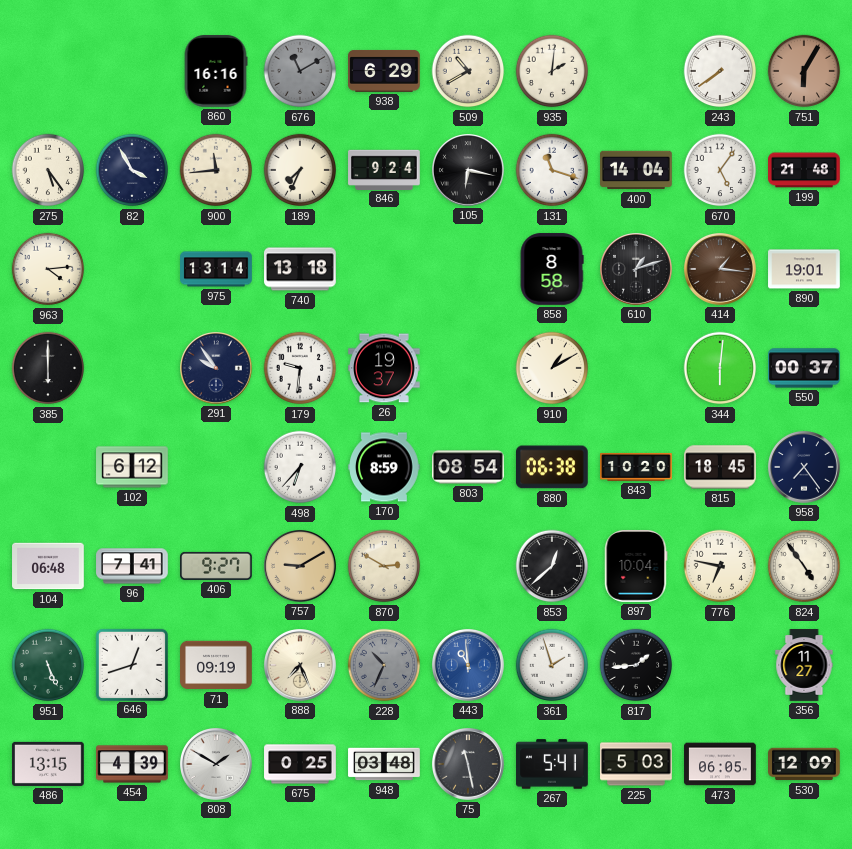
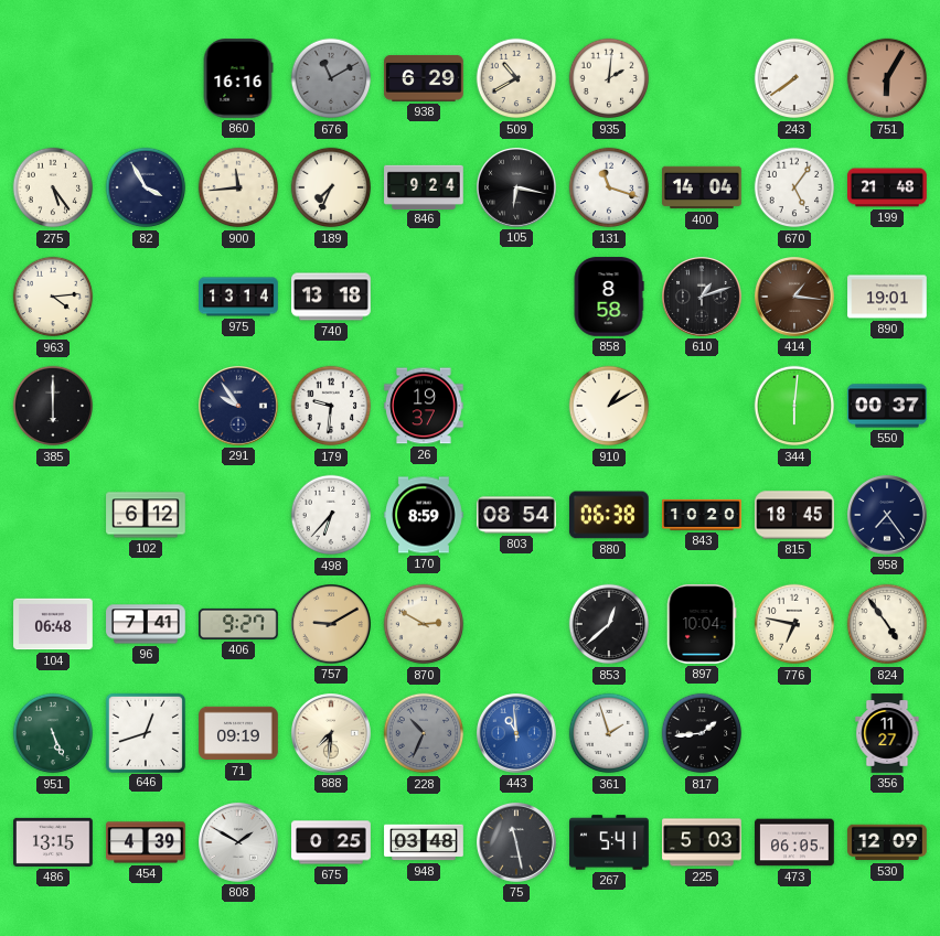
888: 7:26 -> 7:31
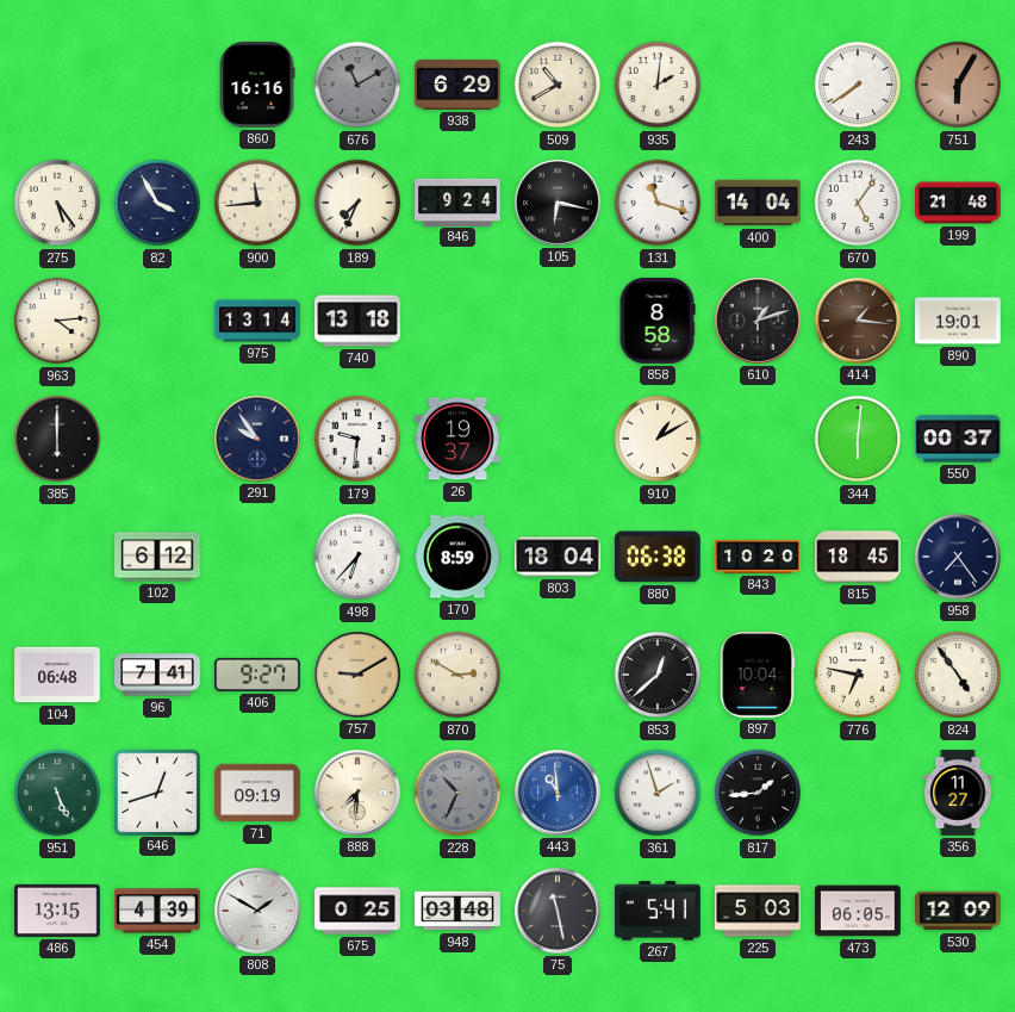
803: 08:54 -> 18:04
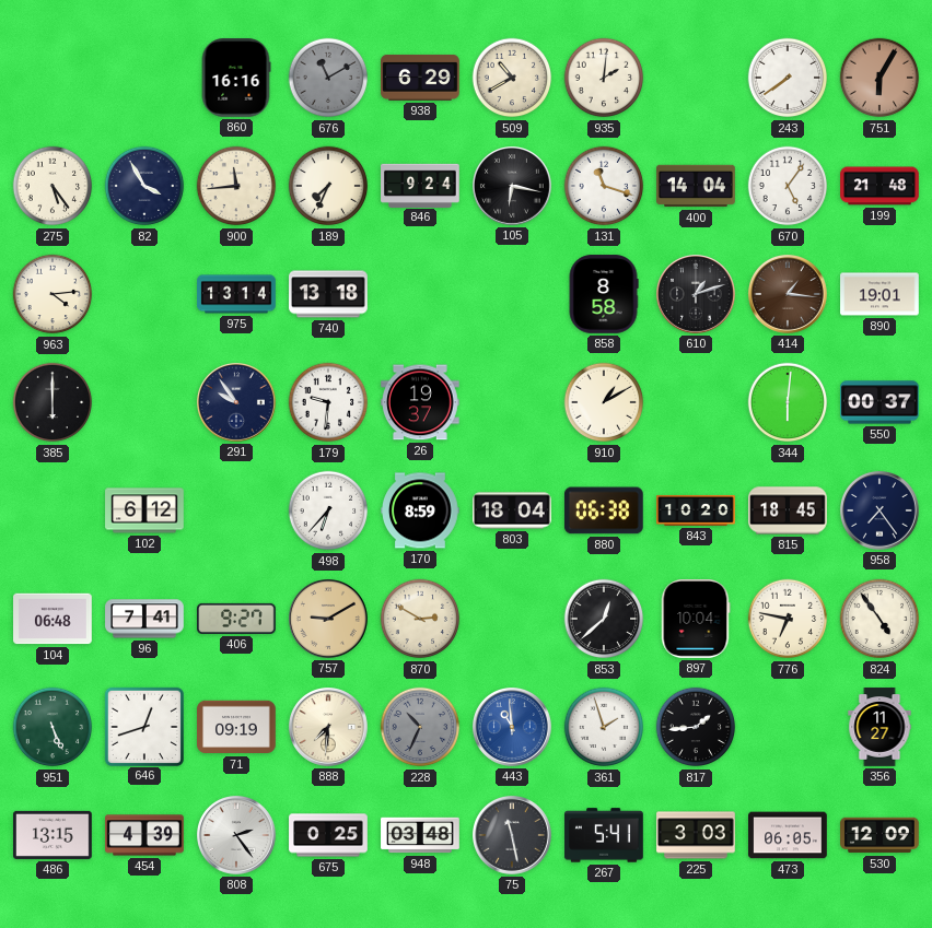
808: 1:50 -> 2:24
225: 5:03 -> 3:03
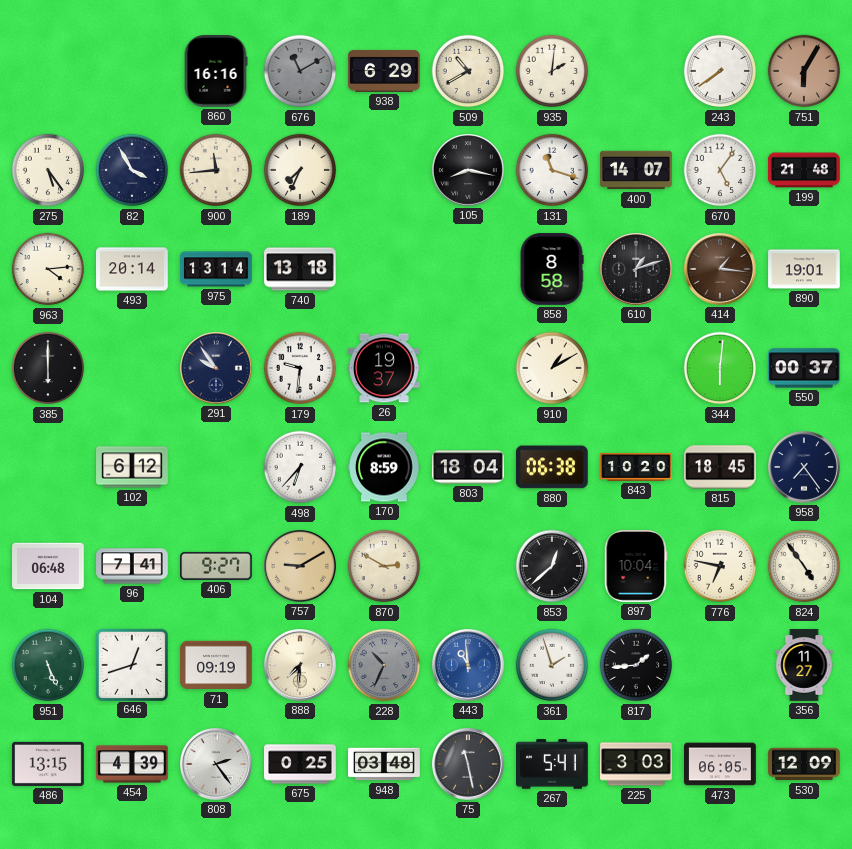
846: 9:24 -> none
105: 6:17 -> 8:17
400: 14:04 -> 14:07
493: none -> 20:14
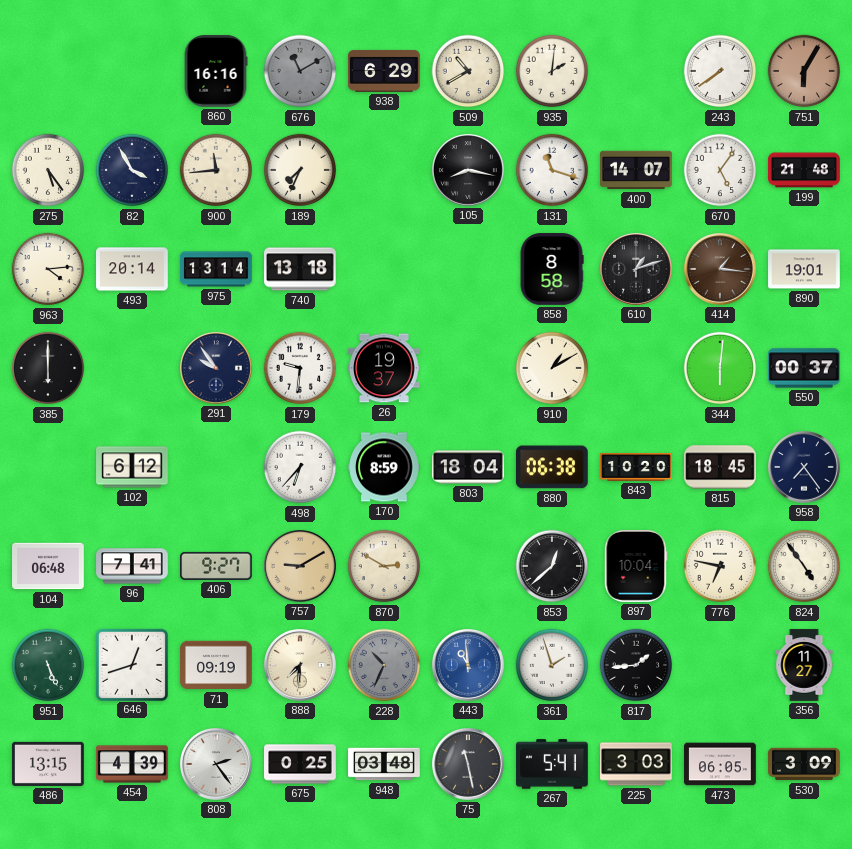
530: 12:09 -> 3:09
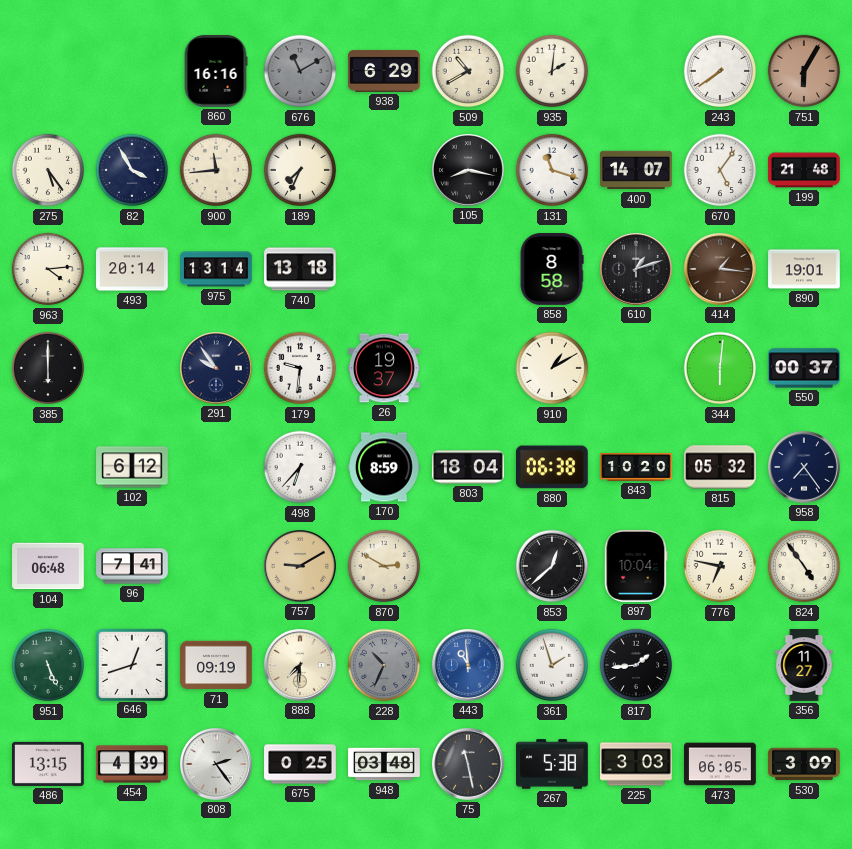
815: 18:45 -> 05:32
406: 9:27 -> none
267: 5:41 -> 5:38
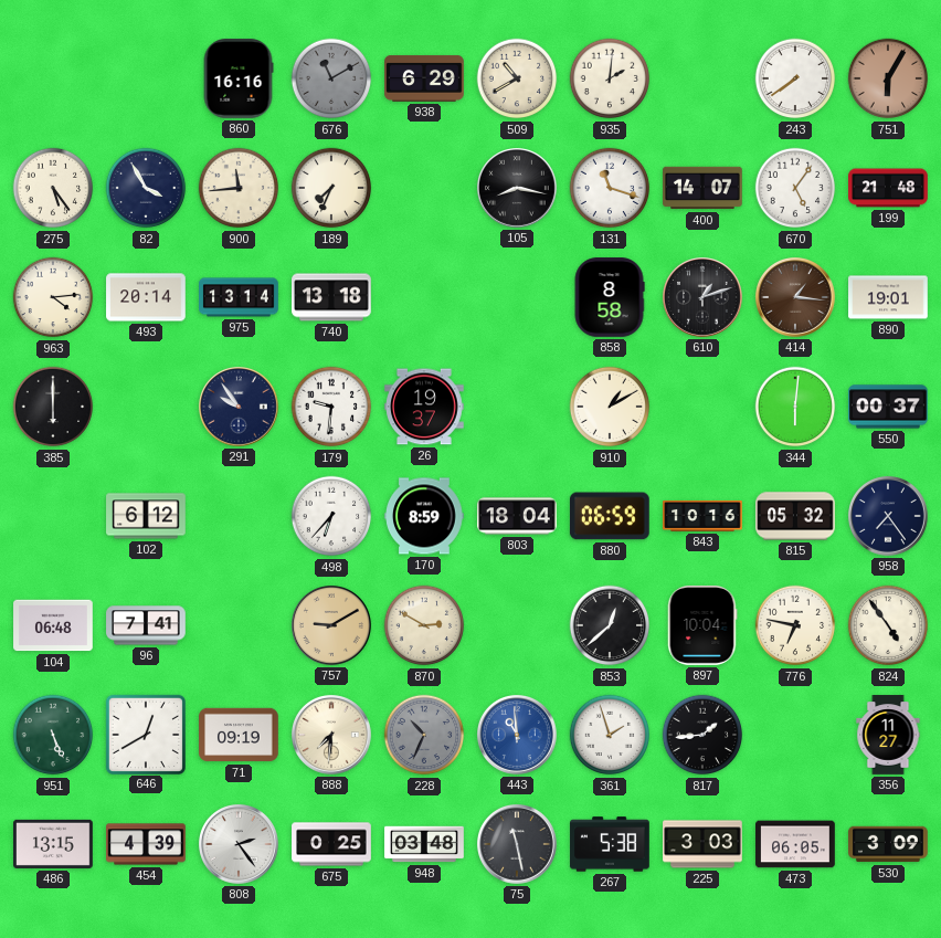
880: 06:38 -> 06:59
843: 10:20 -> 10:16
646: 12:42 -> 12:40
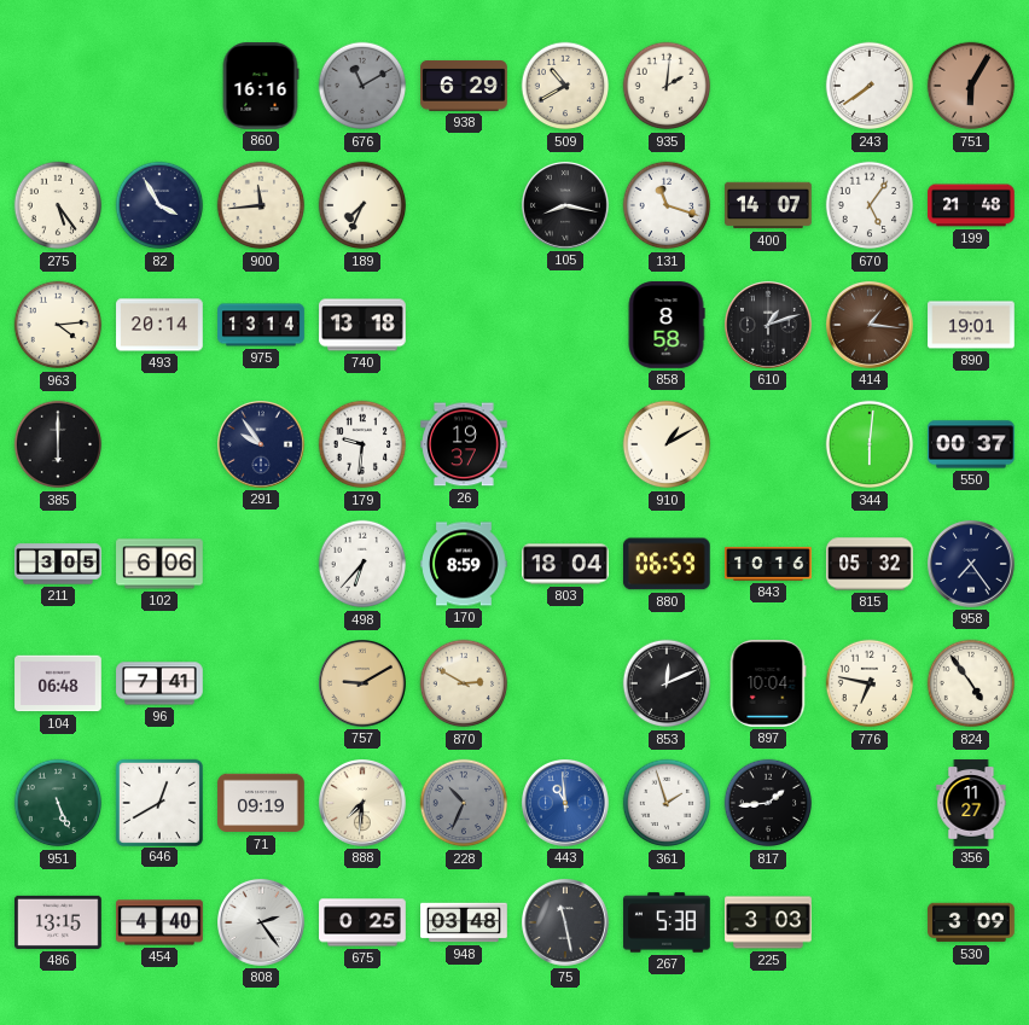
211: none -> 3:05
102: 6:12 -> 6:06
853: 12:38 -> 12:11
454: 4:39 -> 4:40
473: 06:05 -> none
